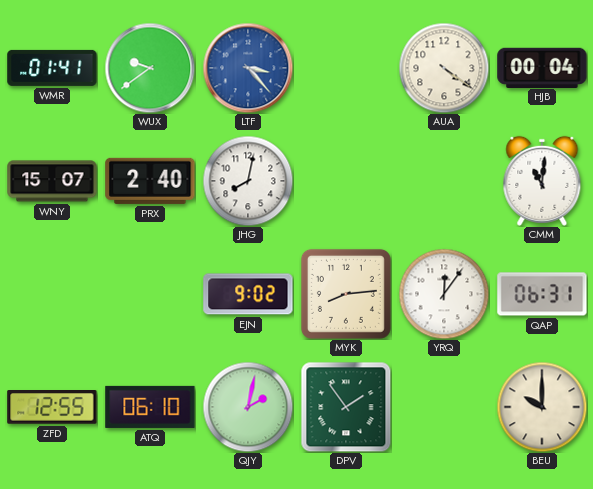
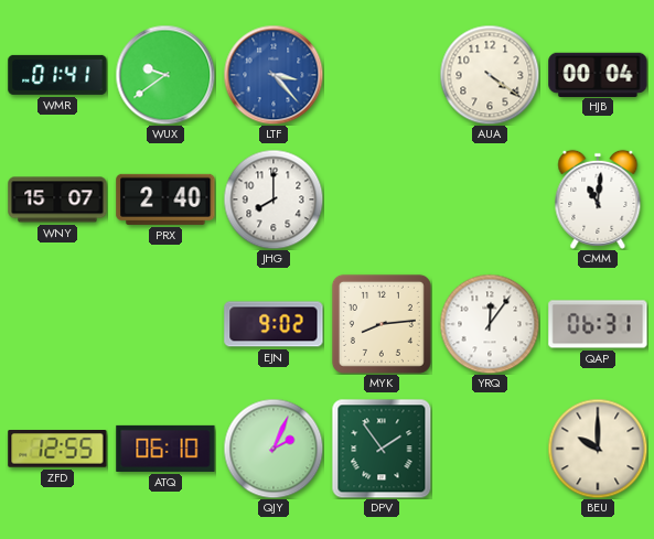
JHG: 8:02 -> 8:00
QJY: 2:02 -> 2:04
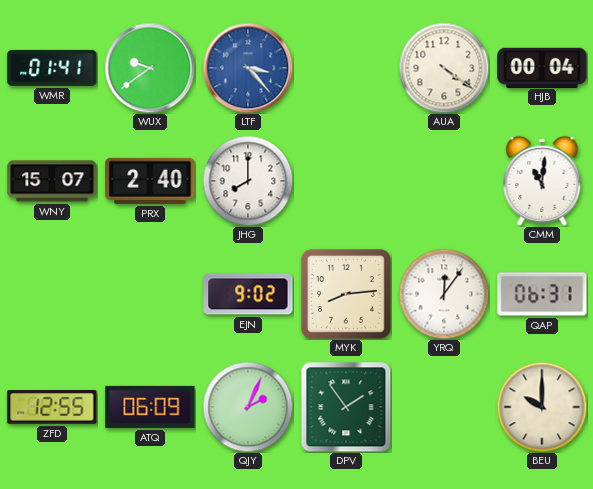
ATQ: 06:10 -> 06:09
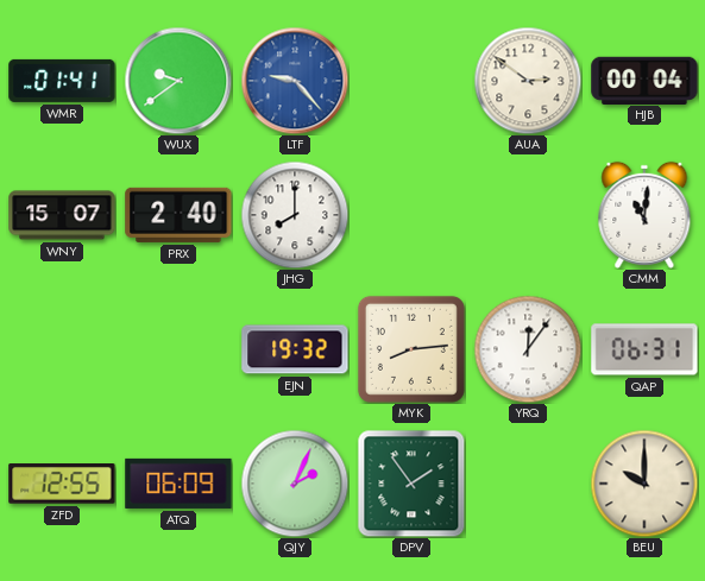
LTF: 3:23 -> 9:23
AUA: 4:21 -> 2:51
EJN: 9:02 -> 19:32
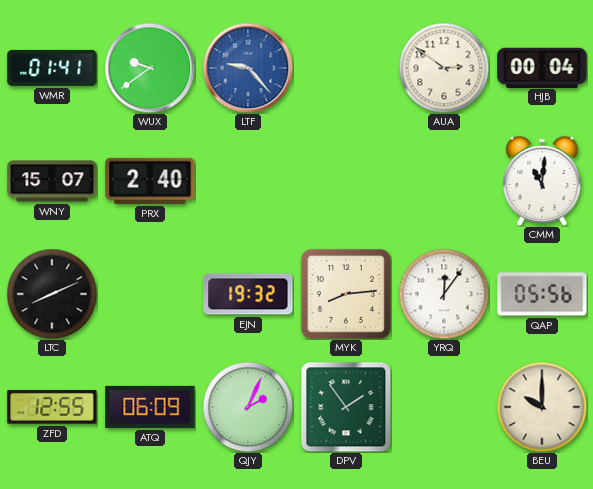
JHG: 8:00 -> none
LTC: none -> 8:11
QAP: 06:31 -> 05:56
